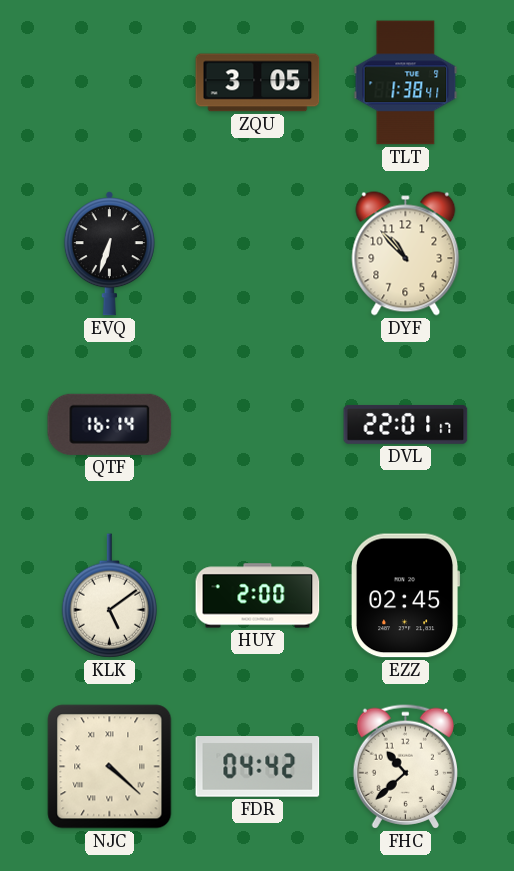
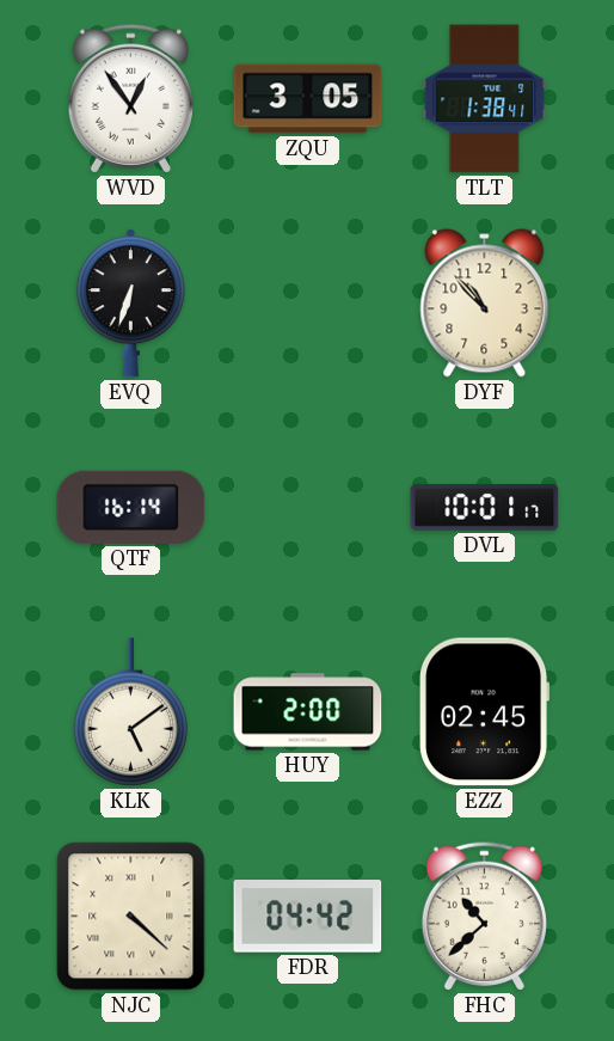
WVD: none -> 12:54
DVL: 22:01 -> 10:01
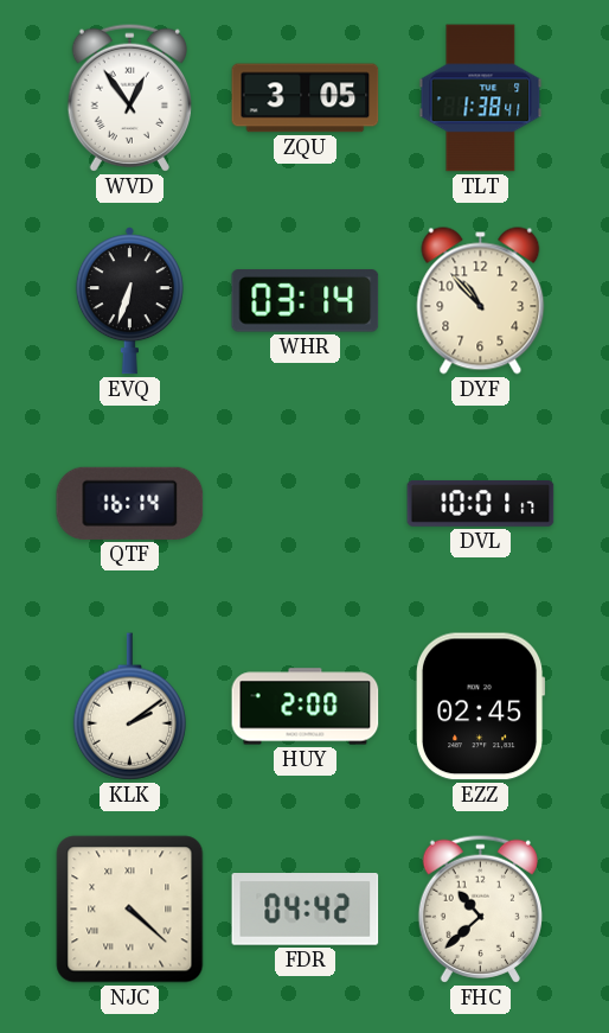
WHR: none -> 03:14
KLK: 5:09 -> 2:09
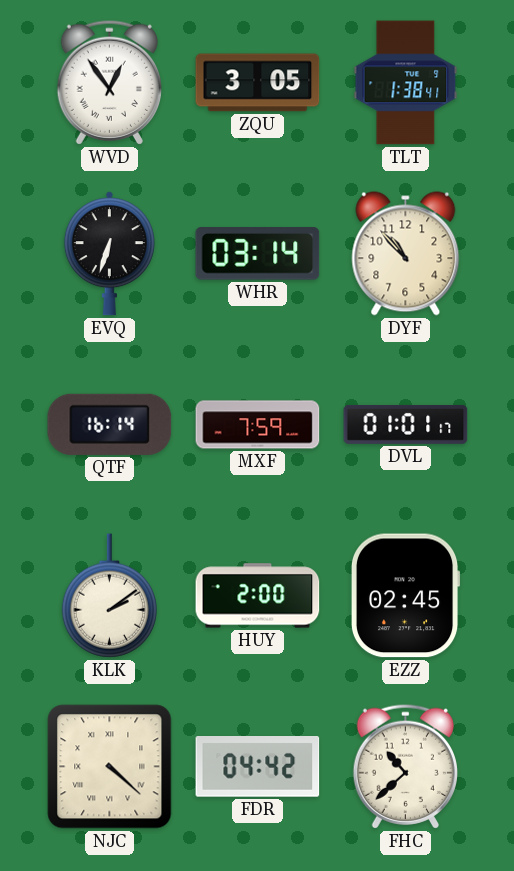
MXF: none -> 7:59
DVL: 10:01 -> 01:01
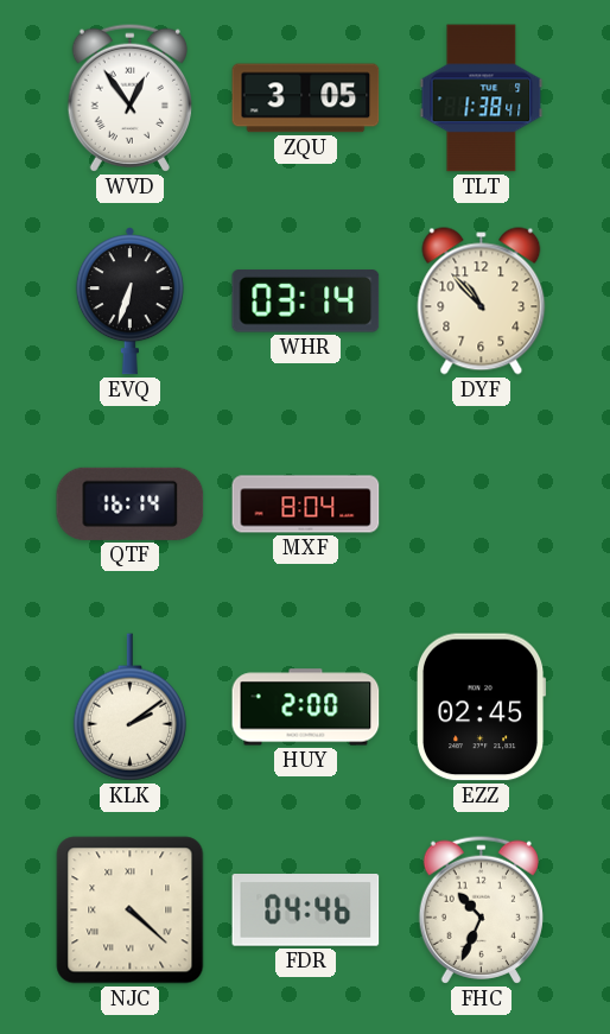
MXF: 7:59 -> 8:04
DVL: 01:01 -> none
FDR: 04:42 -> 04:46
FHC: 10:38 -> 10:34
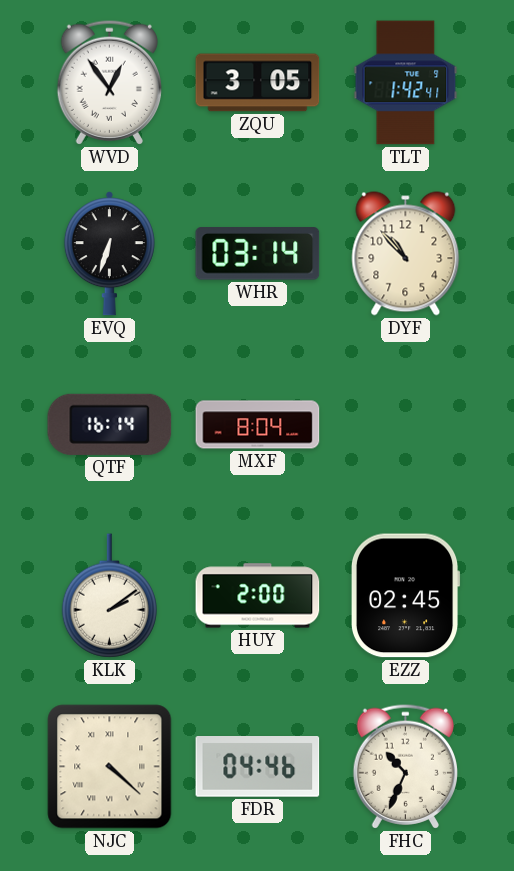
TLT: 1:38 -> 1:42
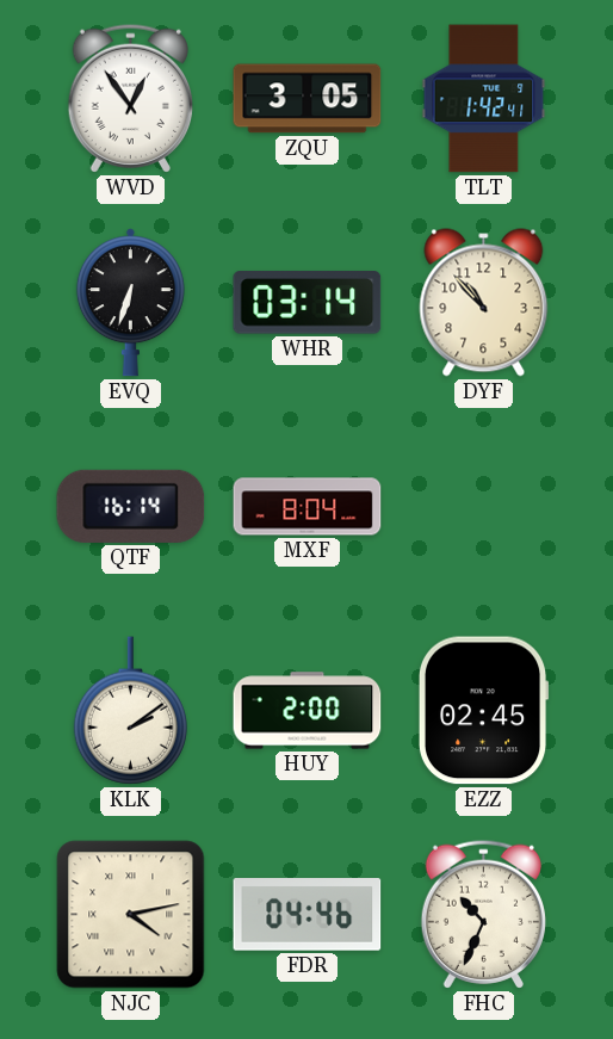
NJC: 4:22 -> 4:13
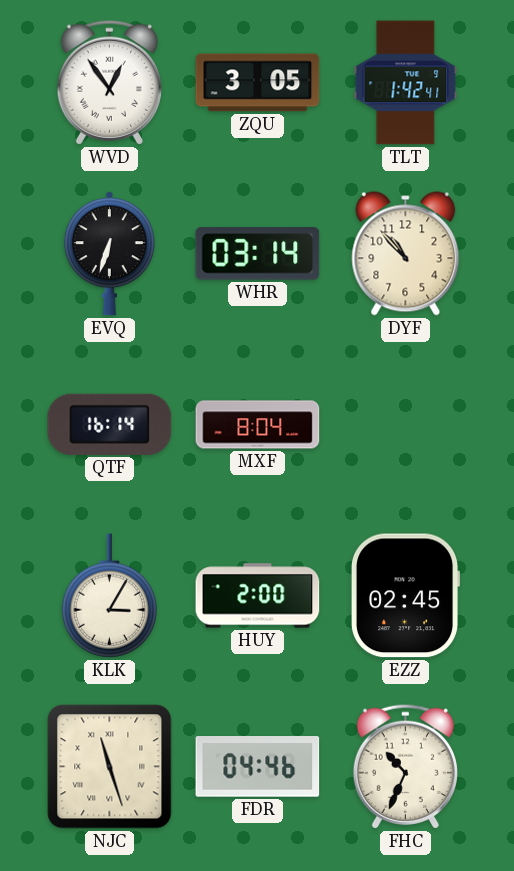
KLK: 2:09 -> 3:05
NJC: 4:13 -> 11:27
